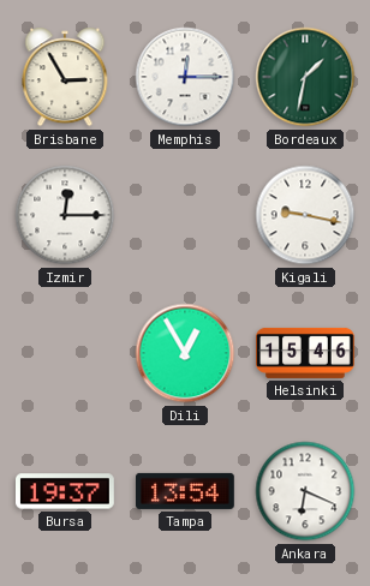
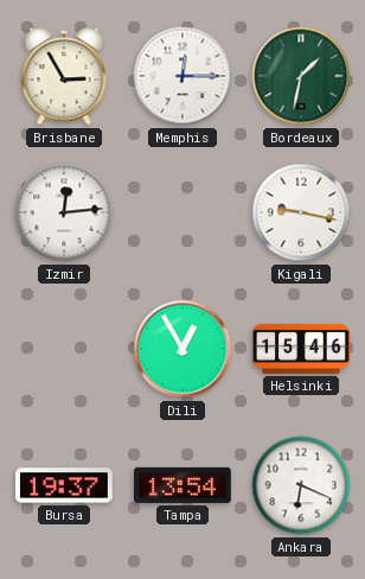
Izmir: 12:15 -> 12:14
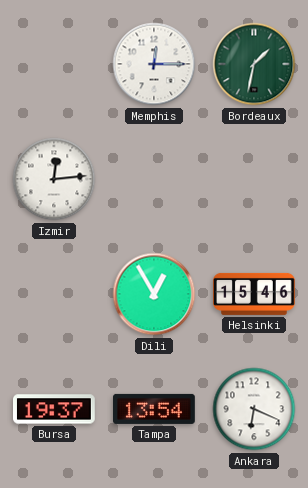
Brisbane: 2:55 -> none
Kigali: 9:17 -> none
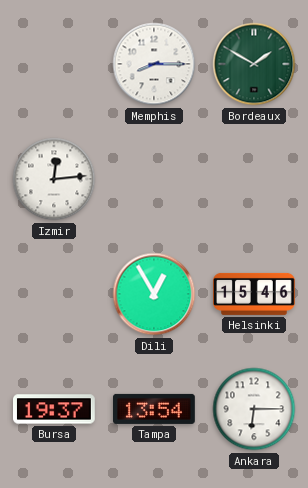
Memphis: 12:15 -> 8:15
Bordeaux: 1:32 -> 1:50
Ankara: 6:19 -> 6:15
